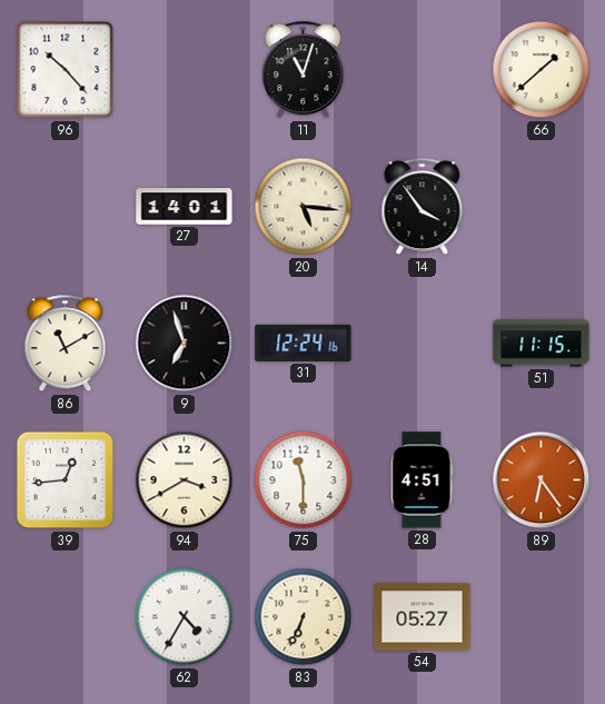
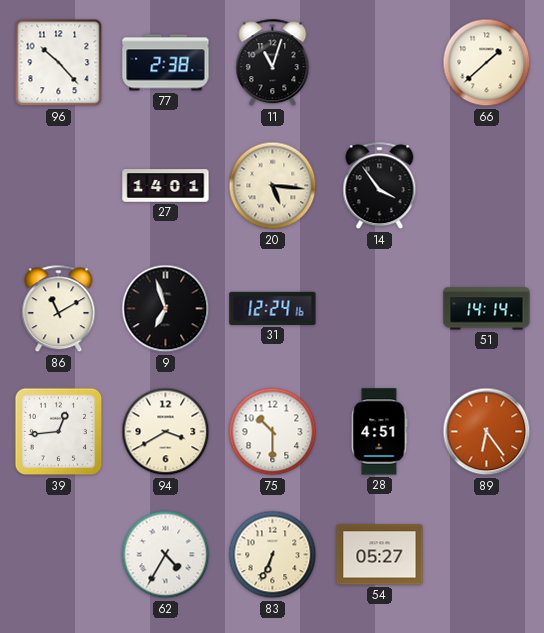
77: none -> 2:38
51: 11:15 -> 14:14
75: 11:30 -> 10:30
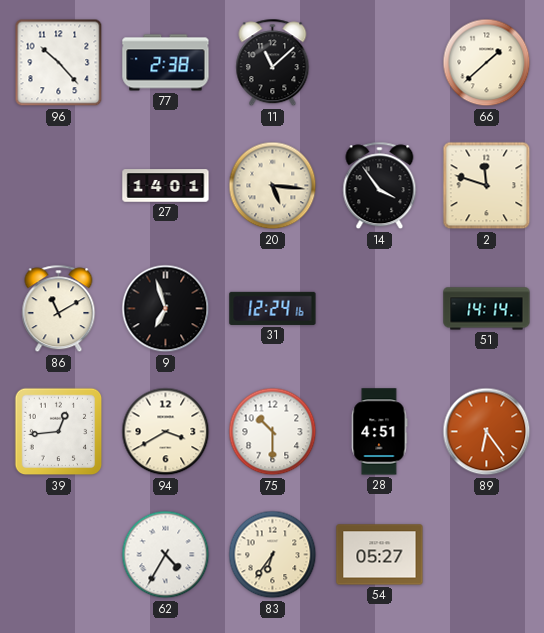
11: 11:03 -> 11:08
2: none -> 11:48
83: 6:34 -> 6:36
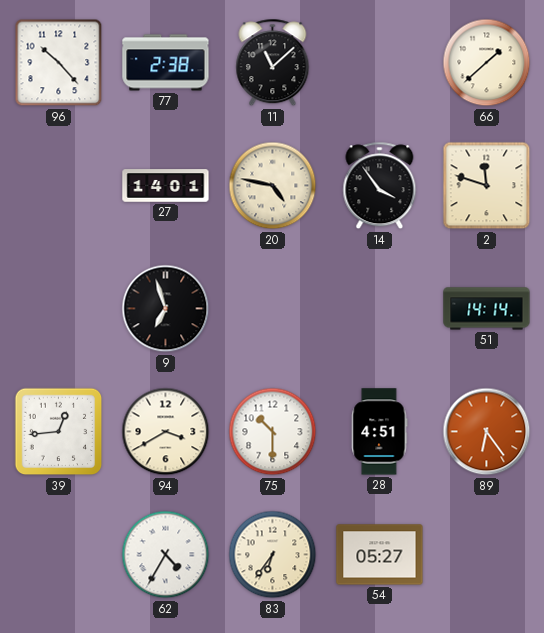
20: 5:16 -> 4:47
86: 11:10 -> none
31: 12:24 -> none
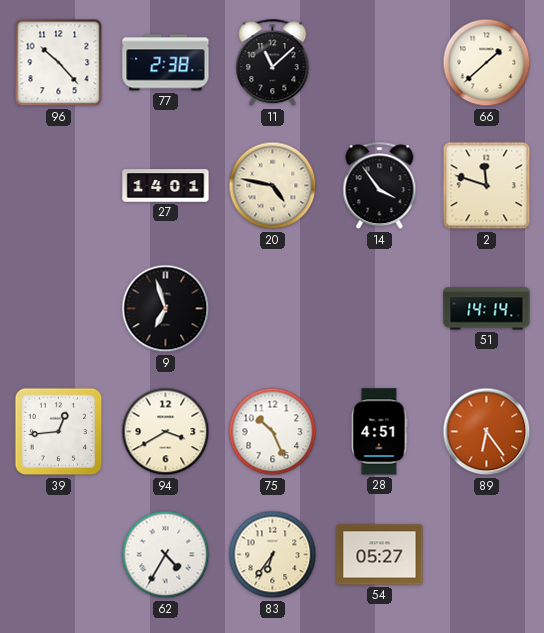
75: 10:30 -> 10:26
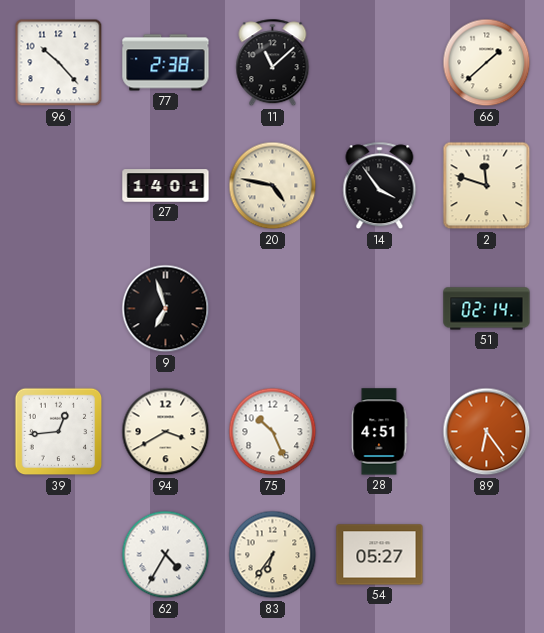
51: 14:14 -> 02:14
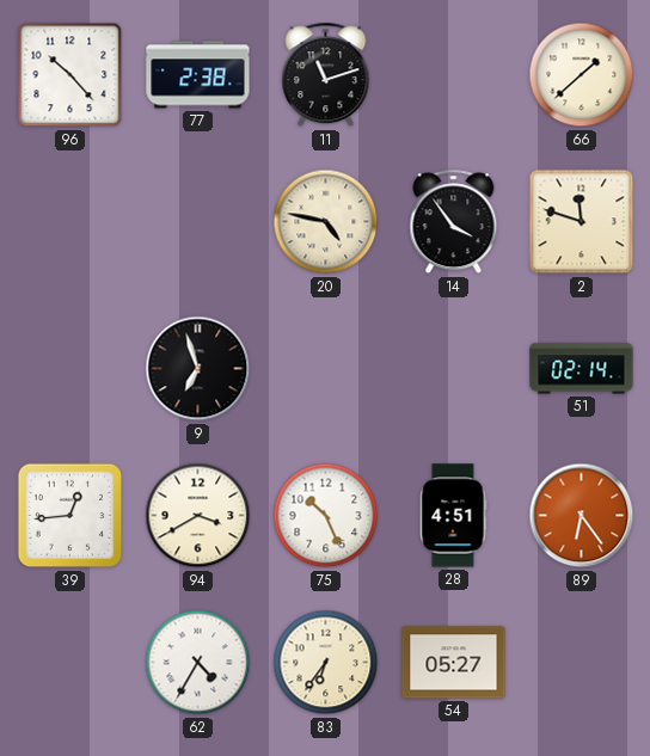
11: 11:08 -> 11:12
27: 14:01 -> none
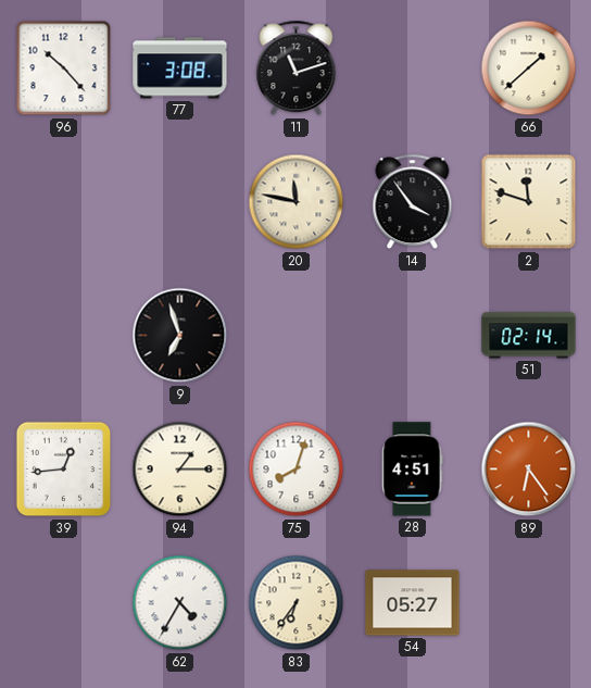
77: 2:38 -> 3:08
20: 4:47 -> 11:47
94: 3:40 -> 1:15
75: 10:26 -> 8:03
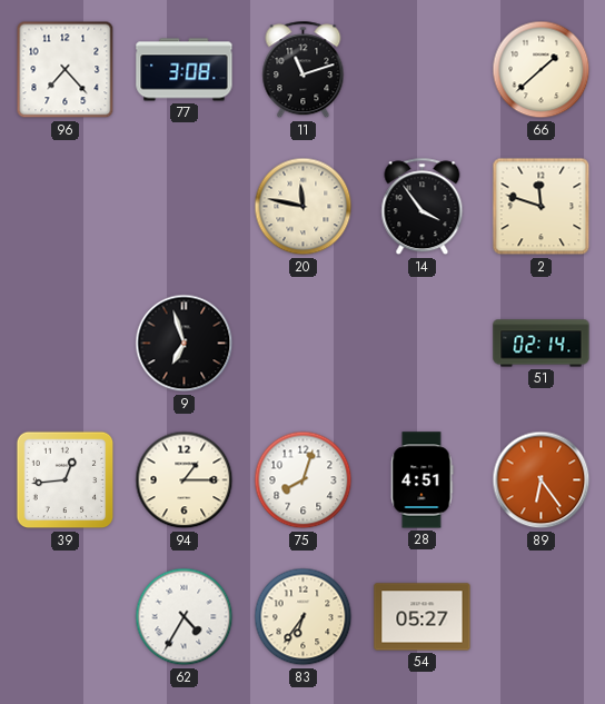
96: 10:23 -> 7:23
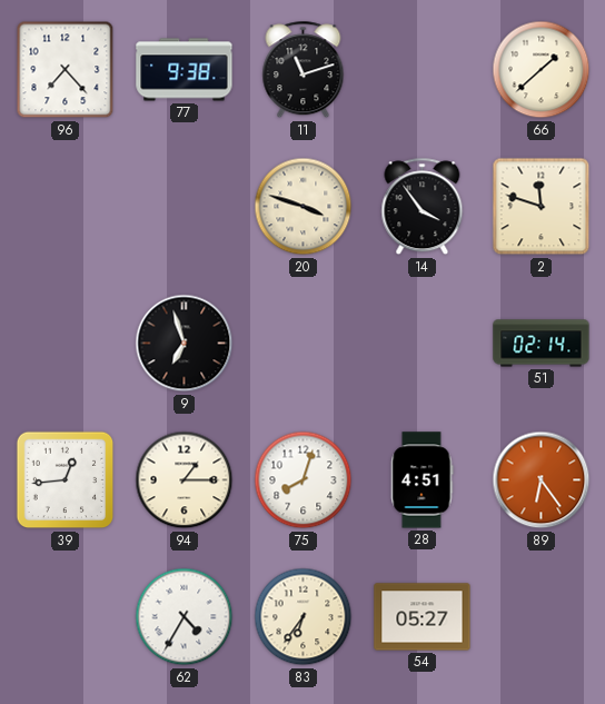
77: 3:08 -> 9:38
20: 11:47 -> 3:48
